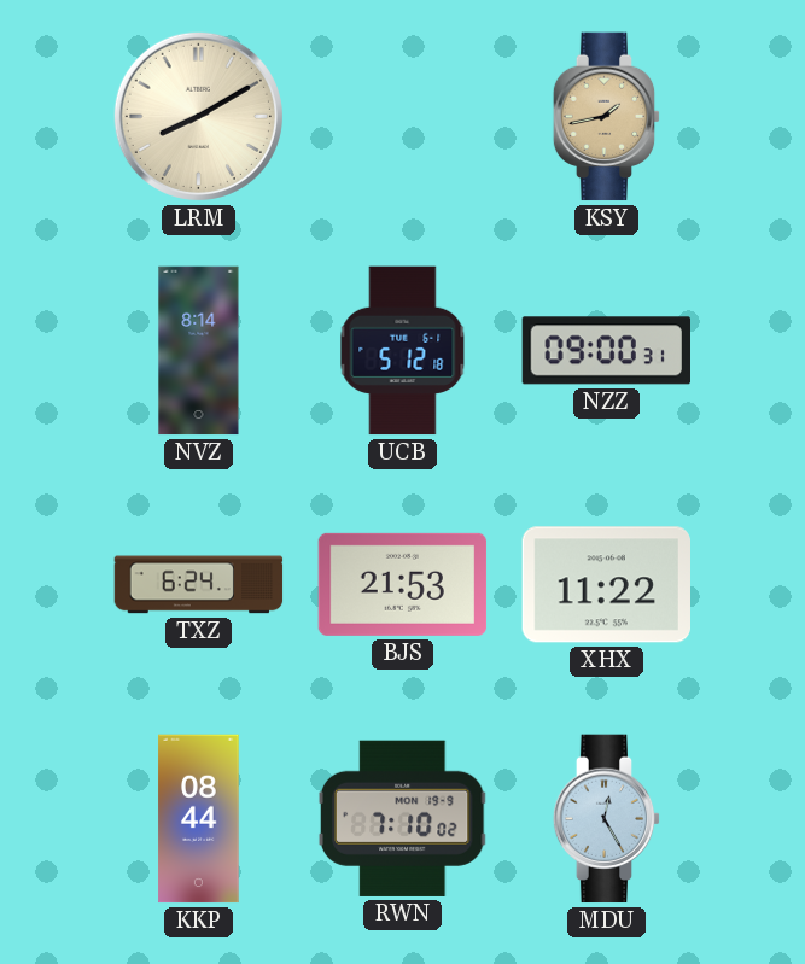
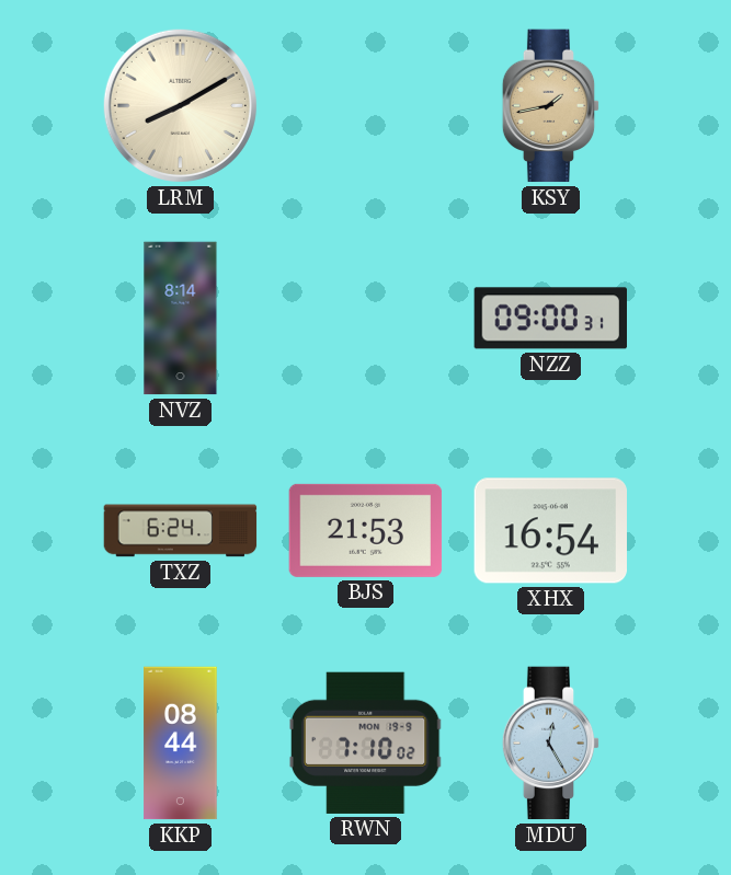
UCB: 5:12 -> none
XHX: 11:22 -> 16:54
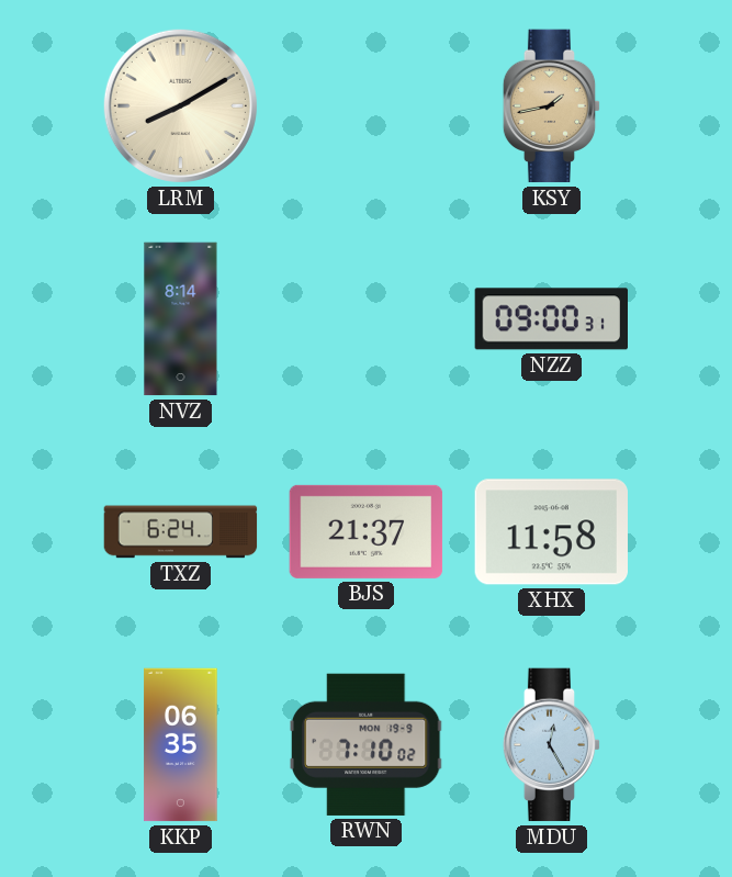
BJS: 21:53 -> 21:37
XHX: 16:54 -> 11:58
KKP: 08:44 -> 06:35
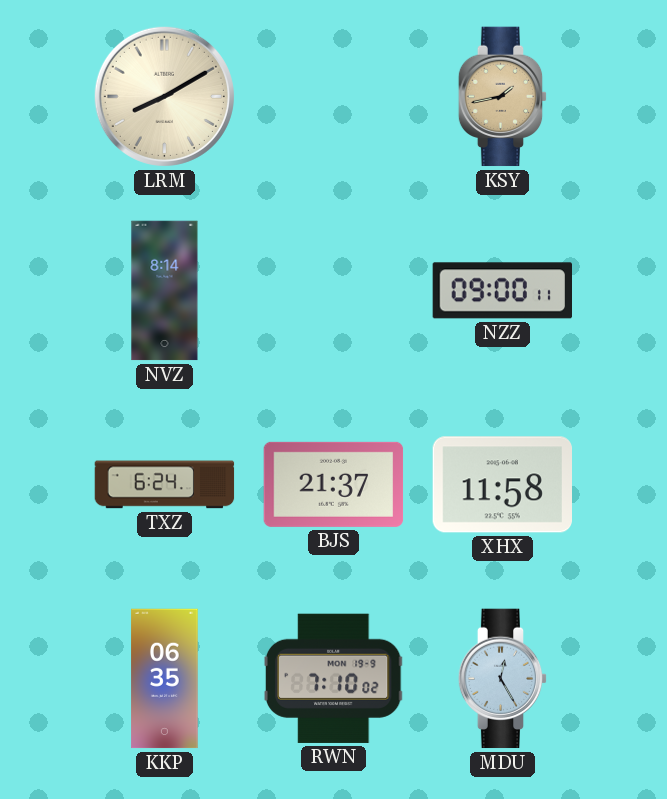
NZZ: 09:00:31 -> 09:00:11
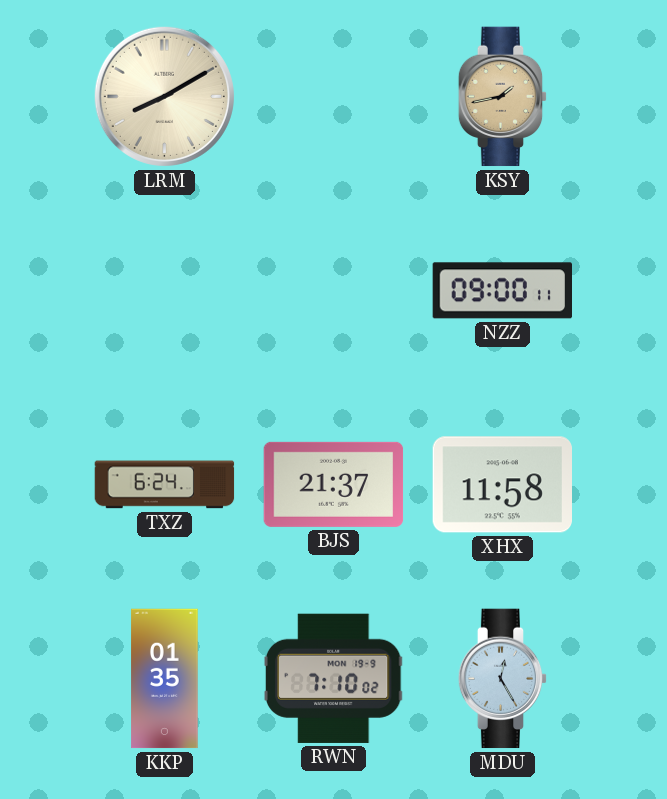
NVZ: 8:14 -> none
KKP: 06:35 -> 01:35
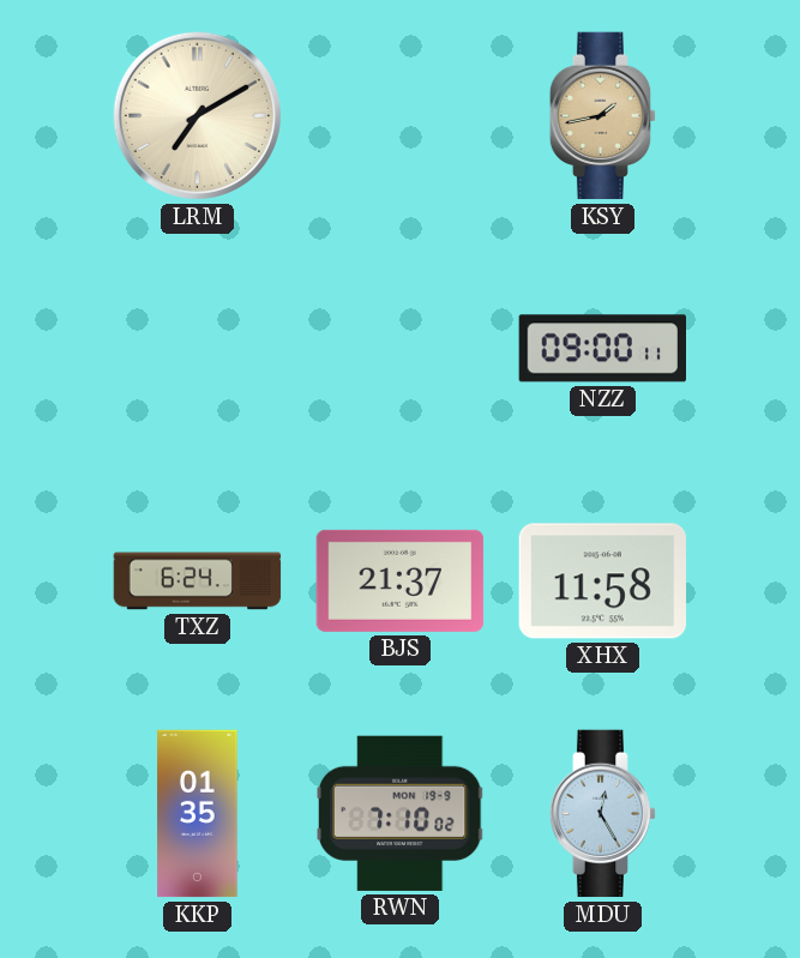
LRM: 8:10 -> 7:10
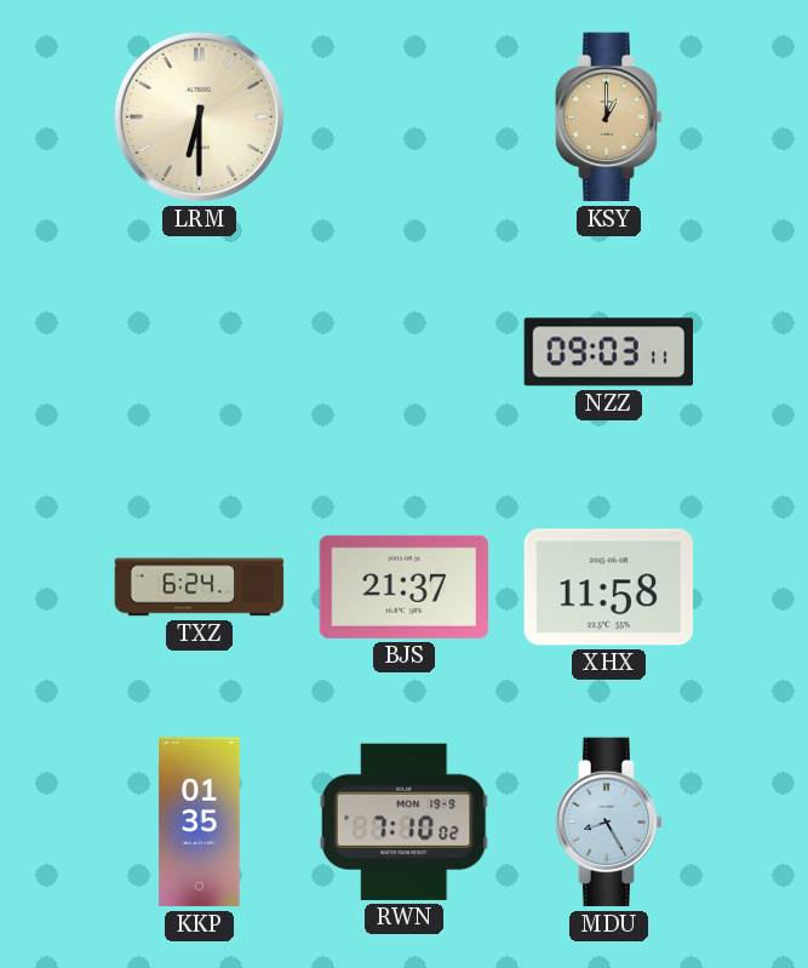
LRM: 7:10 -> 6:30
KSY: 1:43 -> 1:00
NZZ: 09:00 -> 09:03
MDU: 12:25 -> 8:25
